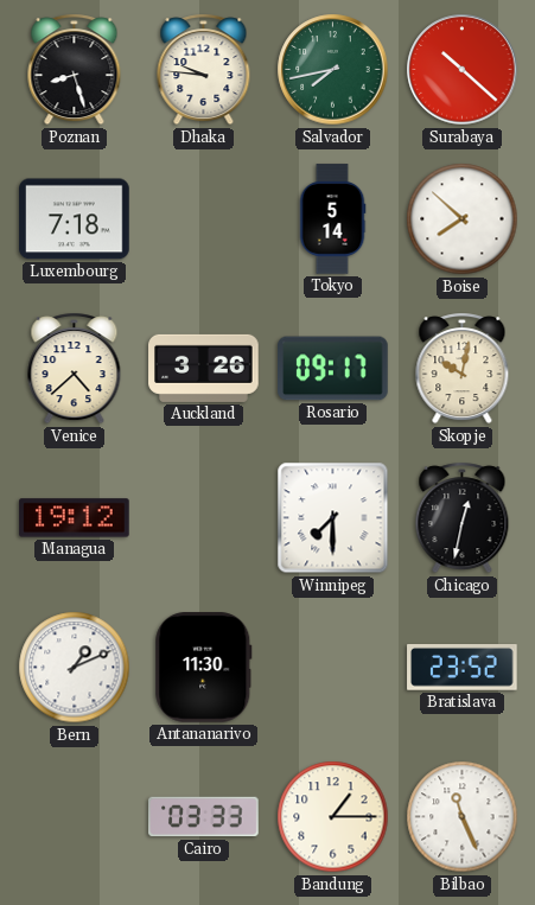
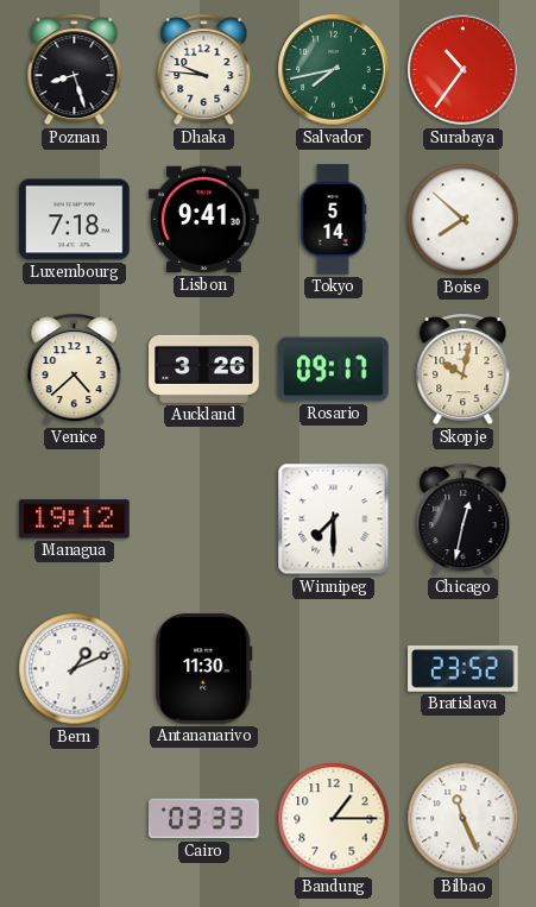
Surabaya: 10:22 -> 10:36
Lisbon: none -> 9:41
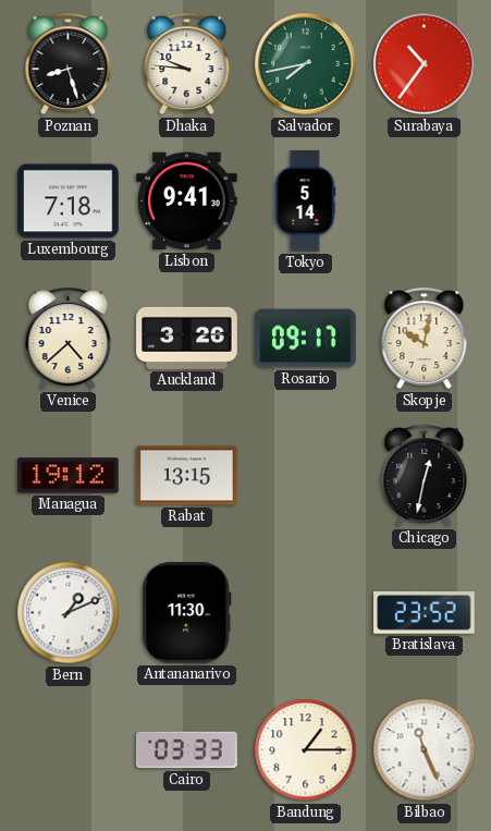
Boise: 7:52 -> none
Rabat: none -> 13:15
Winnipeg: 7:30 -> none
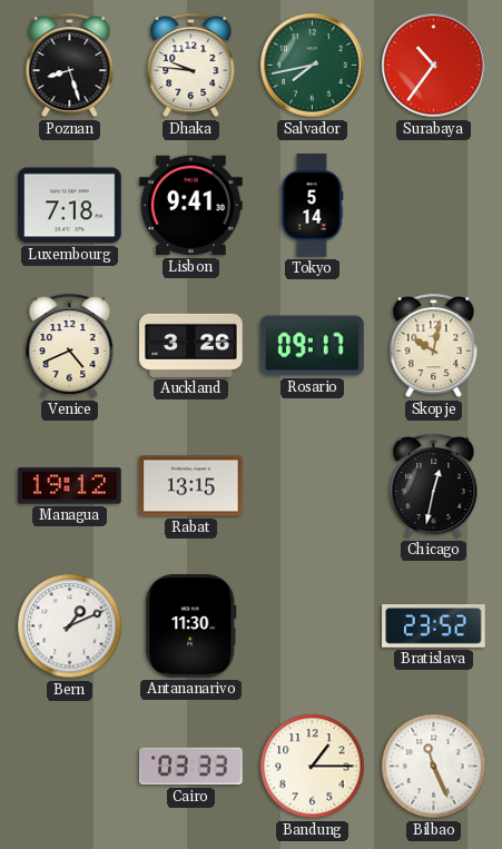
Venice: 4:38 -> 4:41
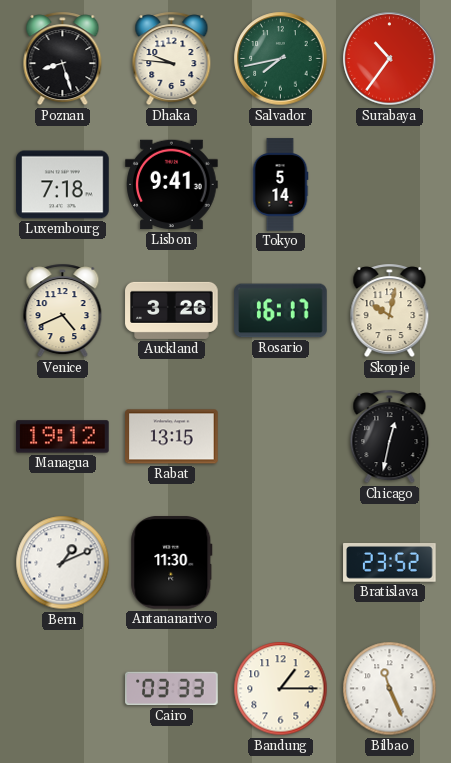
Rosario: 09:17 -> 16:17
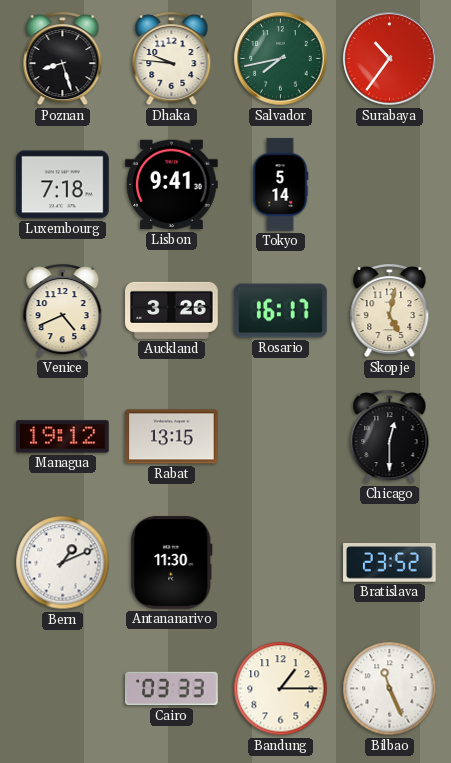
Skopje: 10:02 -> 5:02
Chicago: 12:32 -> 12:30
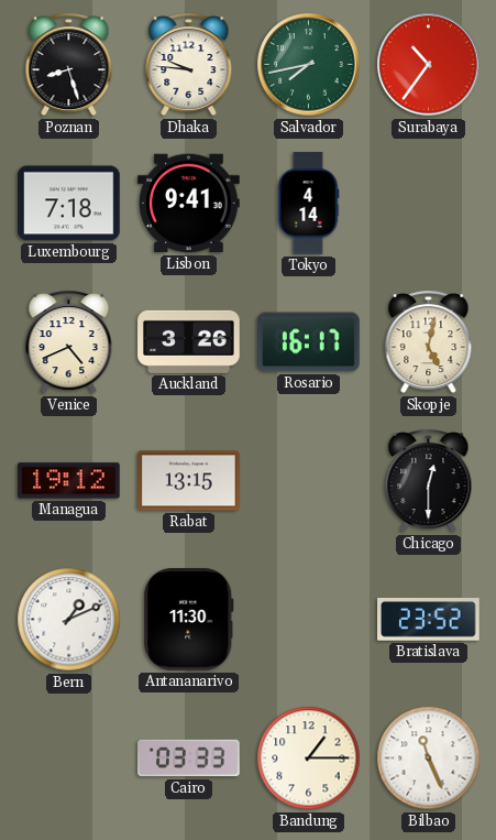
Tokyo: 5:14 -> 4:14
